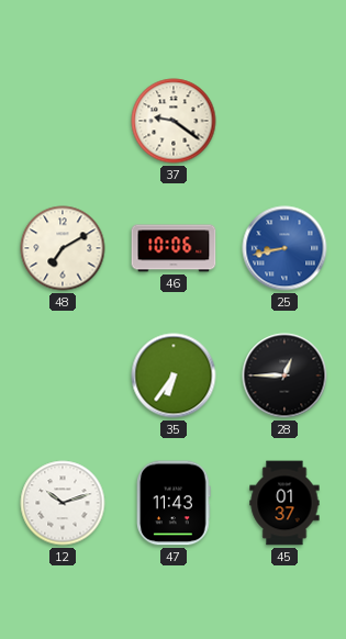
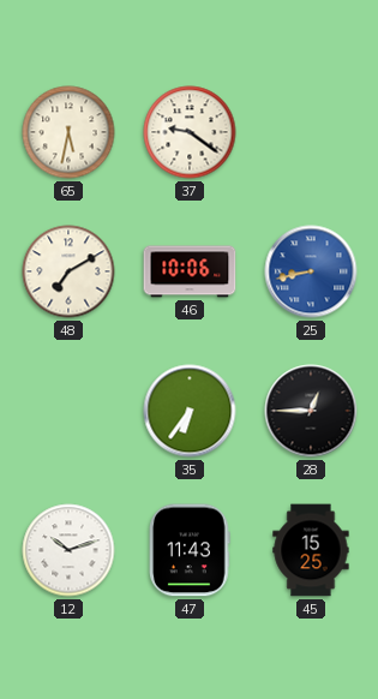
65: none -> 5:32
45: 01:37 -> 15:25
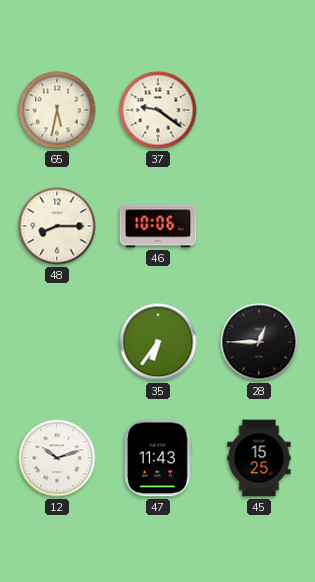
48: 7:10 -> 8:15
25: 8:43 -> none
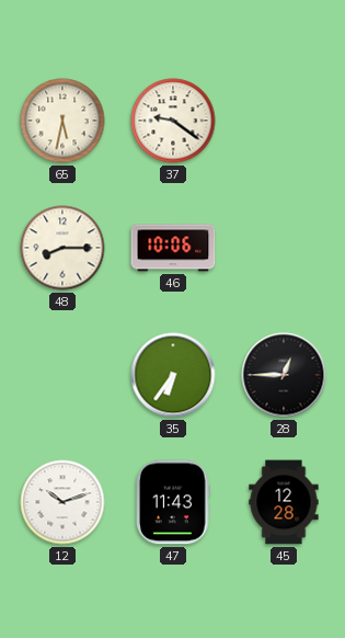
45: 15:25 -> 12:28
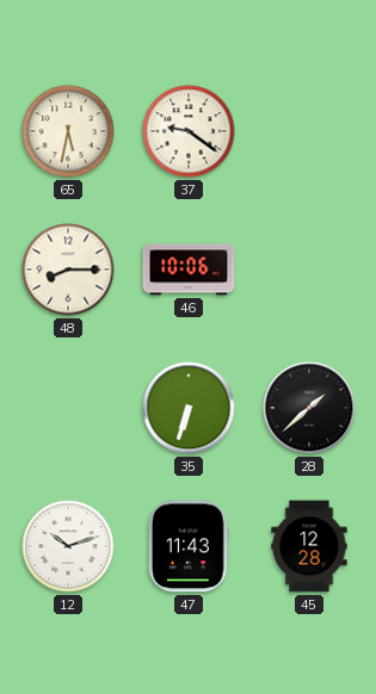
35: 6:36 -> 6:33
28: 12:45 -> 1:38
